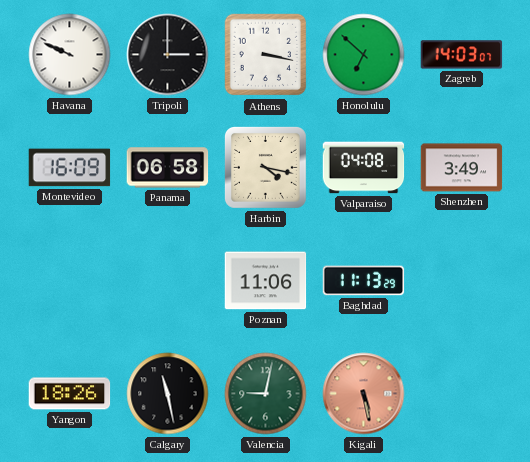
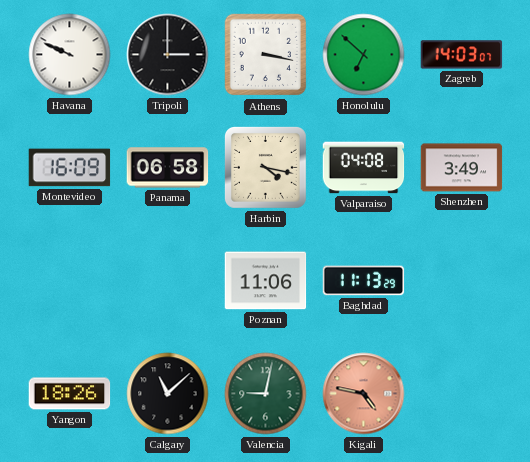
Calgary: 11:28 -> 11:08
Kigali: 5:28 -> 4:47
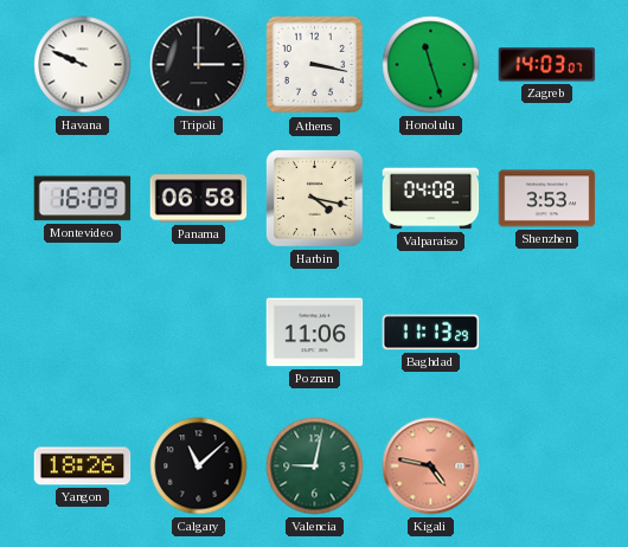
Honolulu: 6:52 -> 11:27
Shenzhen: 3:49 -> 3:53
